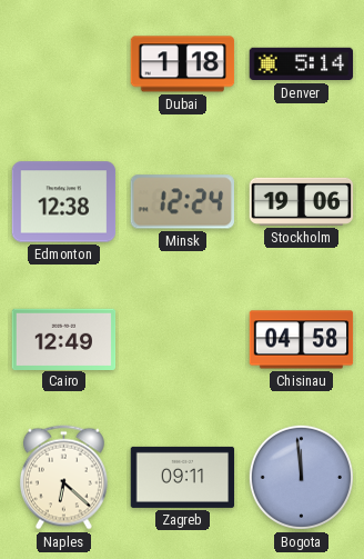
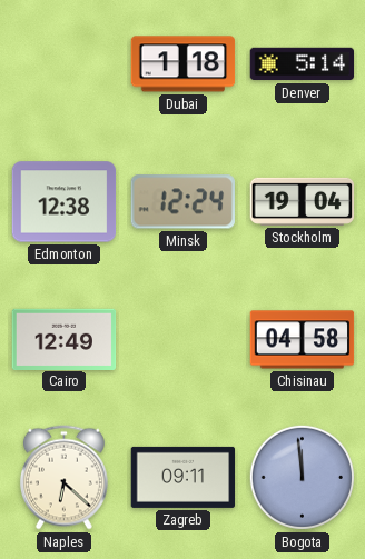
Stockholm: 19:06 -> 19:04
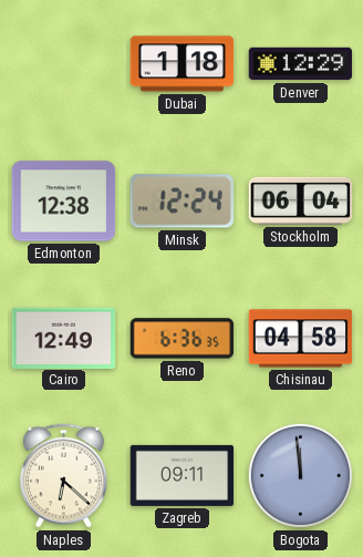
Denver: 5:14 -> 12:29
Stockholm: 19:04 -> 06:04
Reno: none -> 6:36
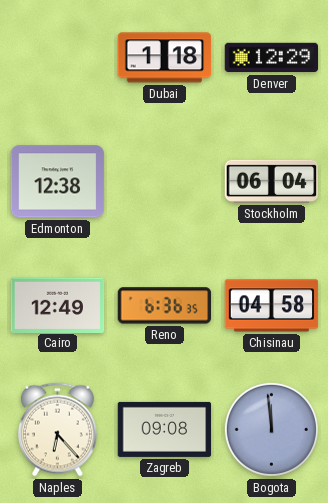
Minsk: 12:24 -> none
Naples: 6:22 -> 6:23
Zagreb: 09:11 -> 09:08
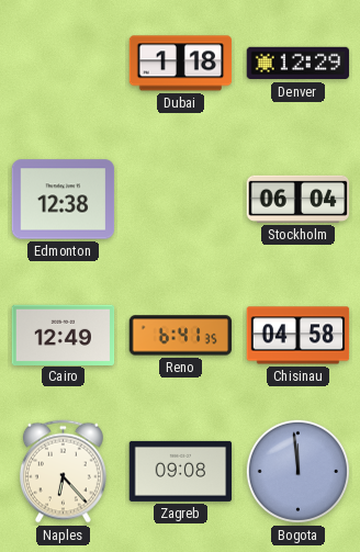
Reno: 6:36 -> 6:41
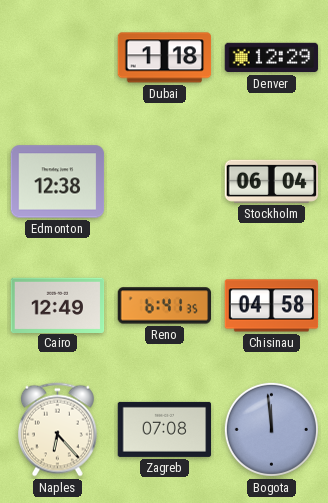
Zagreb: 09:08 -> 07:08
